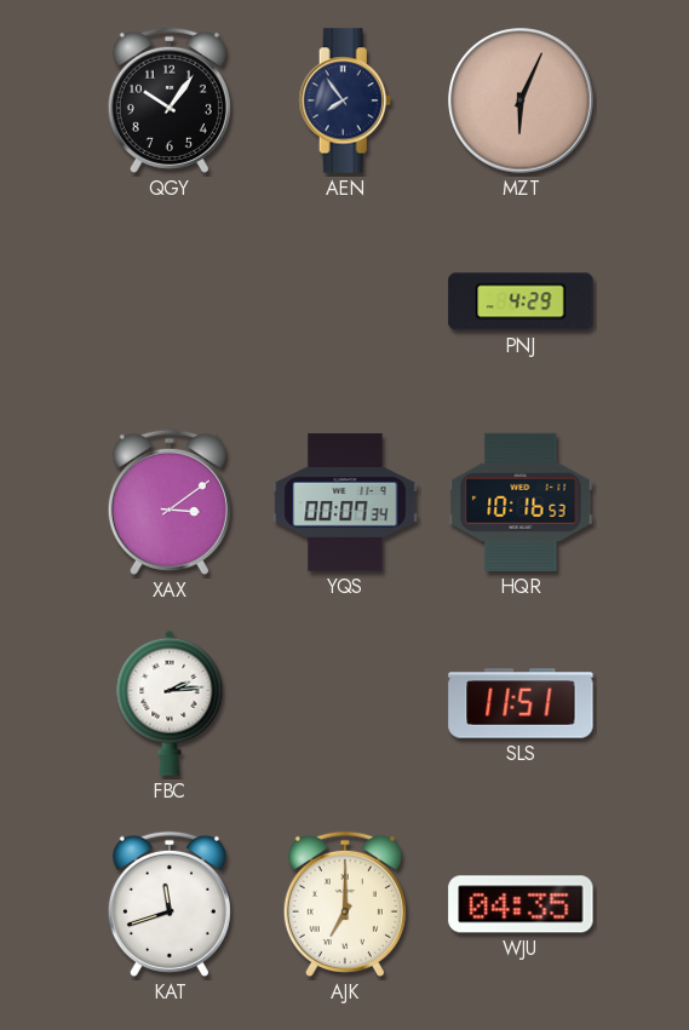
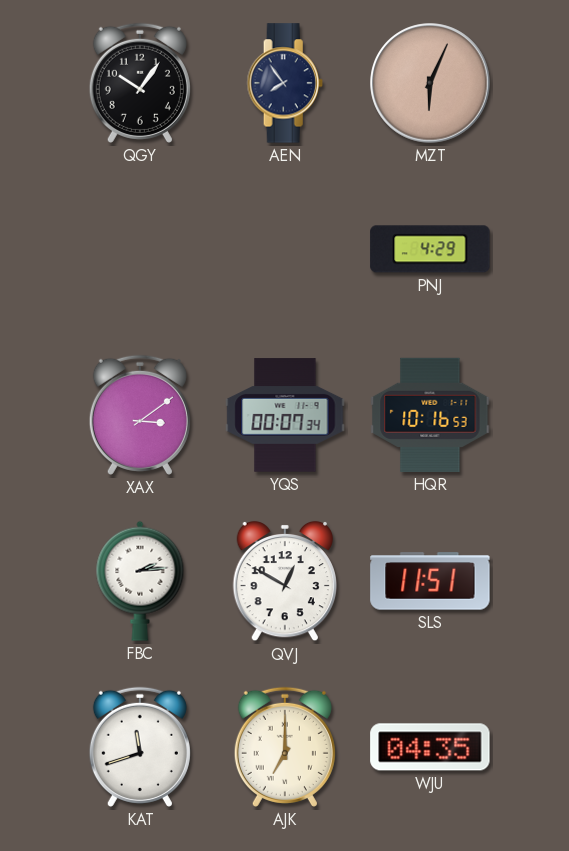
QVJ: none -> 12:50
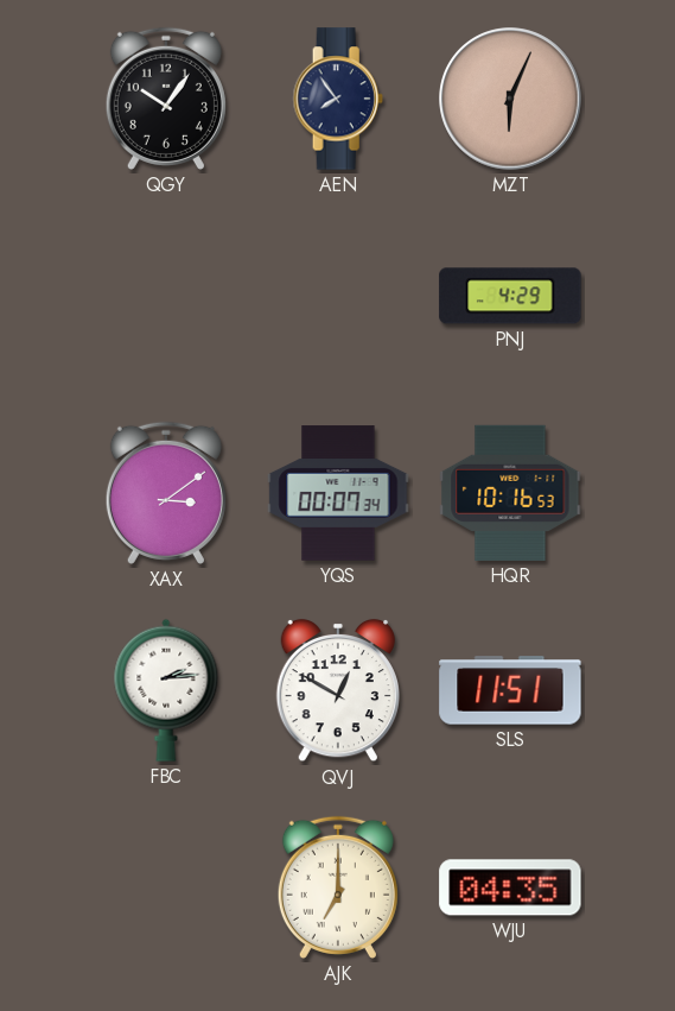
KAT: 11:42 -> none
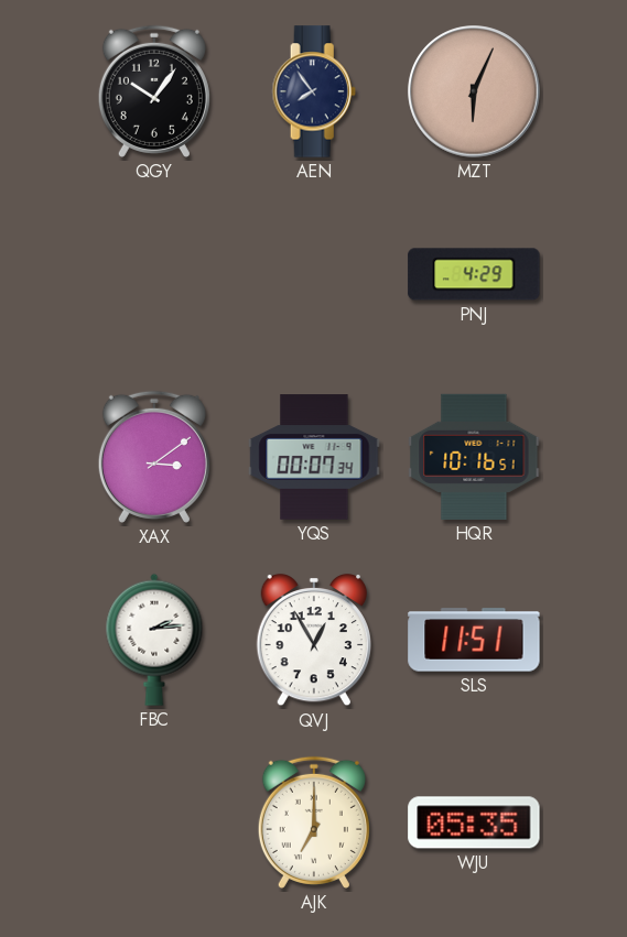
HQR: 10:16:53 -> 10:16:51
QVJ: 12:50 -> 12:55
WJU: 04:35 -> 05:35
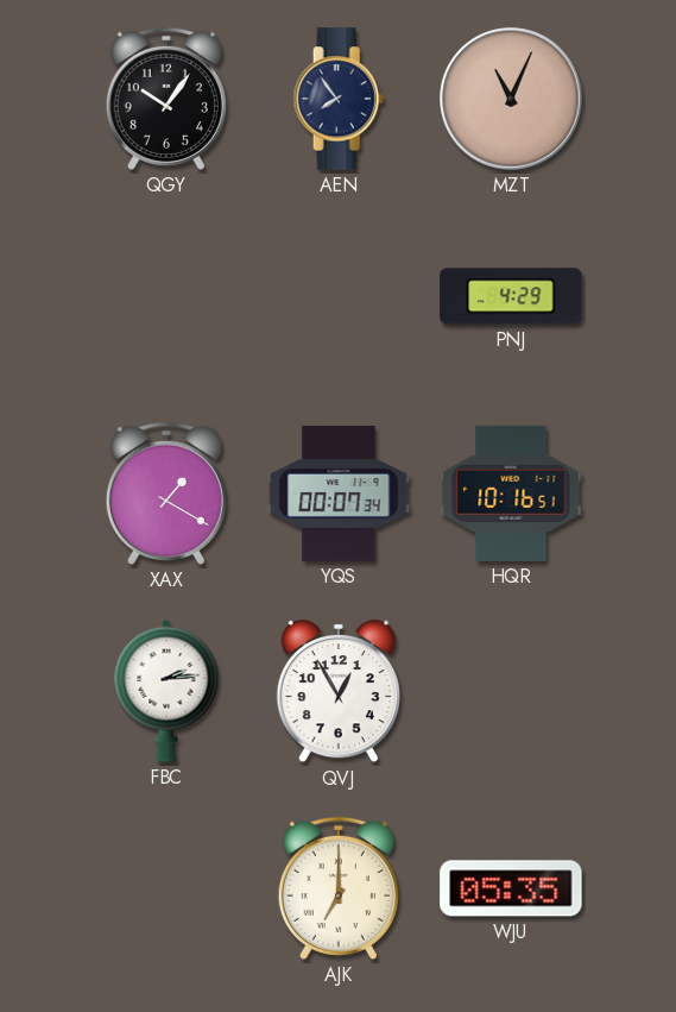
MZT: 6:04 -> 11:04
XAX: 3:09 -> 1:20
SLS: 11:51 -> none
